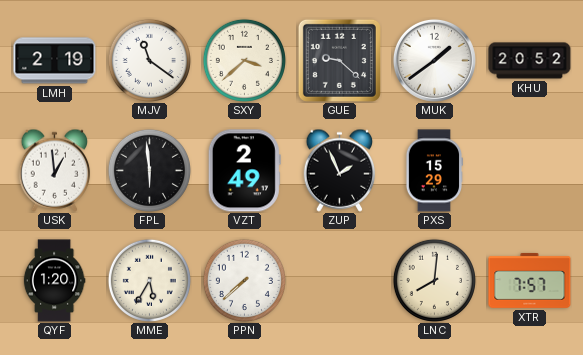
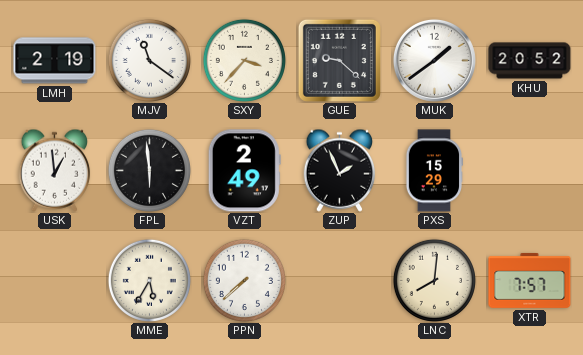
SXY: 3:38 -> 3:37
QYF: 1:20 -> none
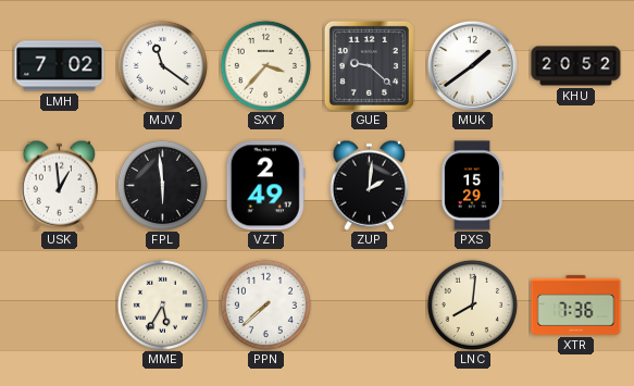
LMH: 2:19 -> 7:02
ZUP: 1:56 -> 2:01
XTR: 7:57 -> 7:36
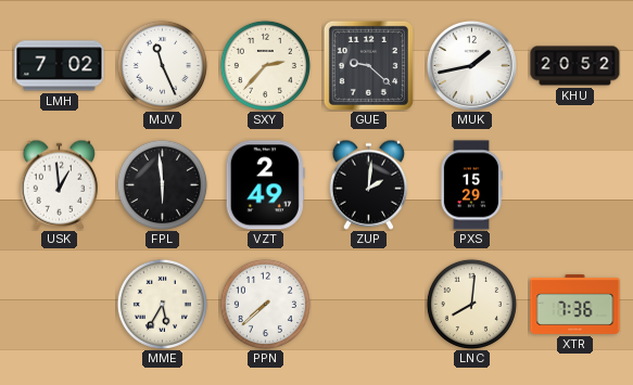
MJV: 11:21 -> 11:26
SXY: 3:37 -> 2:37
MUK: 1:39 -> 1:43
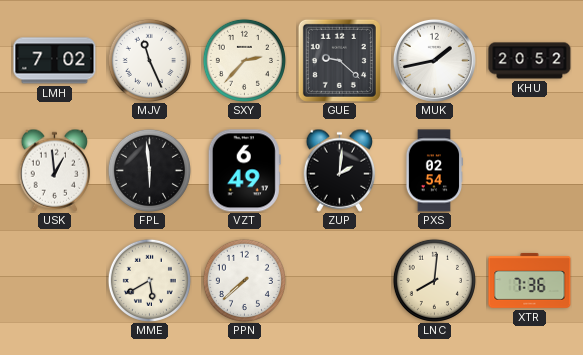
VZT: 2:49 -> 6:49
PXS: 15:29 -> 02:54
MME: 5:35 -> 5:40
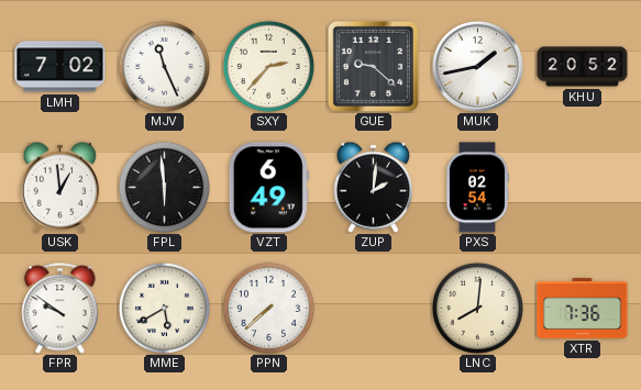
FPR: none -> 9:51
